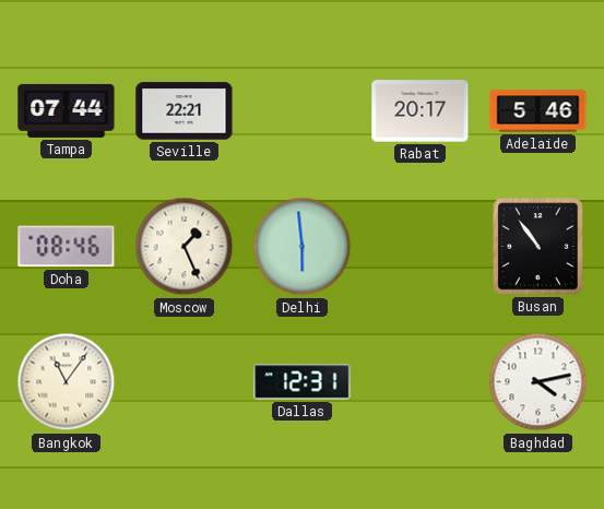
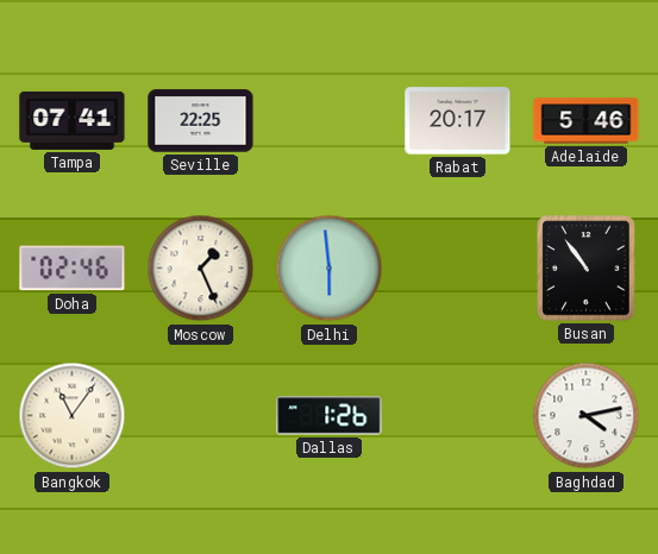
Tampa: 07:44 -> 07:41
Seville: 22:21 -> 22:25
Doha: 08:46 -> 02:46
Dallas: 12:31 -> 1:26
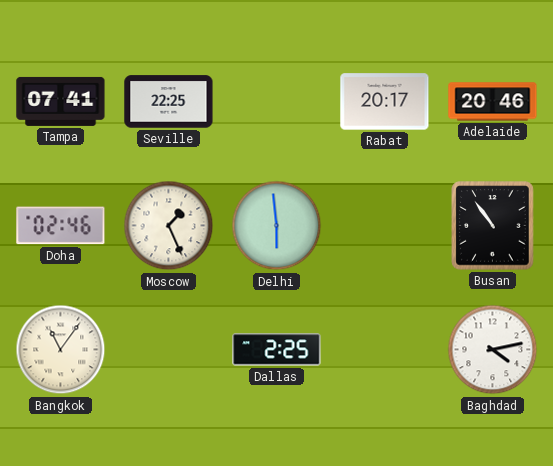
Adelaide: 5:46 -> 20:46
Dallas: 1:26 -> 2:25
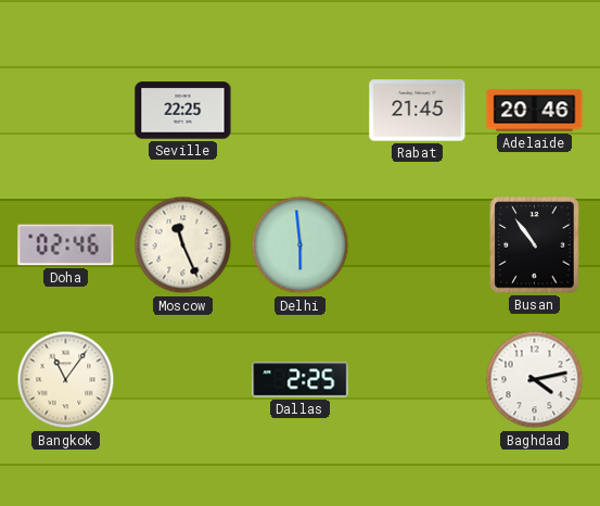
Tampa: 07:41 -> none
Rabat: 20:17 -> 21:45
Moscow: 1:26 -> 11:26
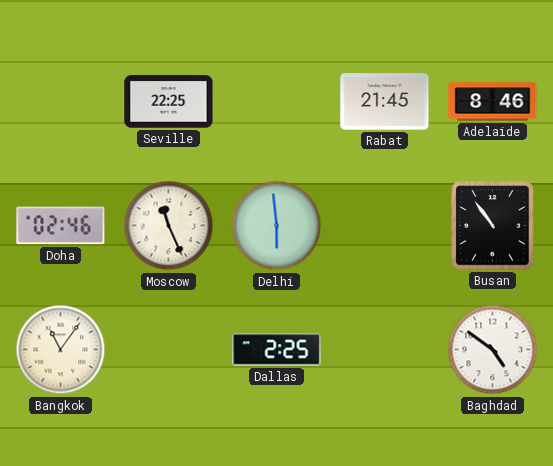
Adelaide: 20:46 -> 8:46
Baghdad: 4:13 -> 4:51
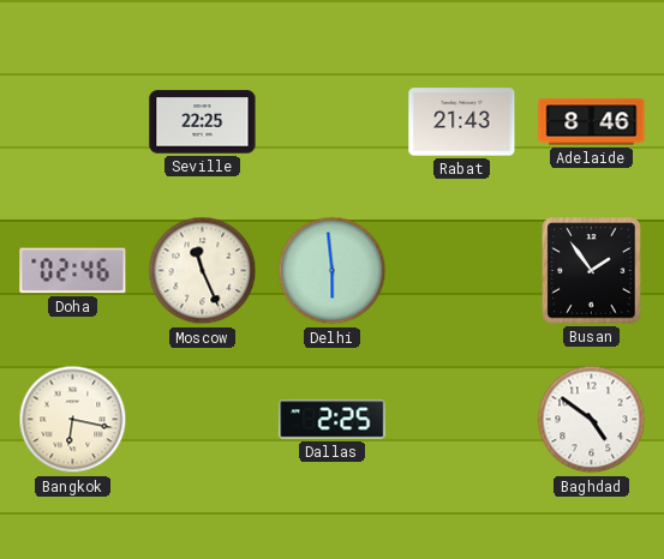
Rabat: 21:45 -> 21:43
Busan: 10:54 -> 1:54
Bangkok: 11:06 -> 6:17
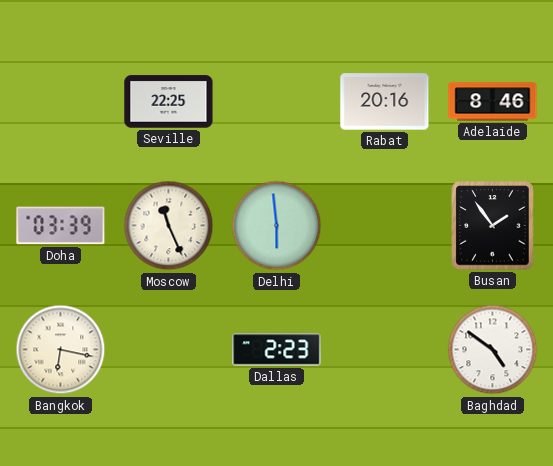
Rabat: 21:43 -> 20:16
Doha: 02:46 -> 03:39
Dallas: 2:25 -> 2:23
